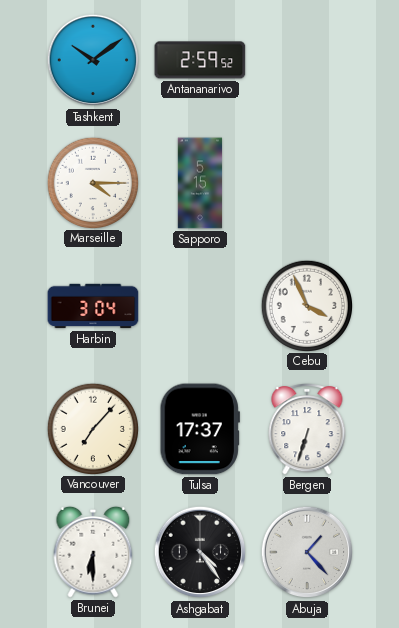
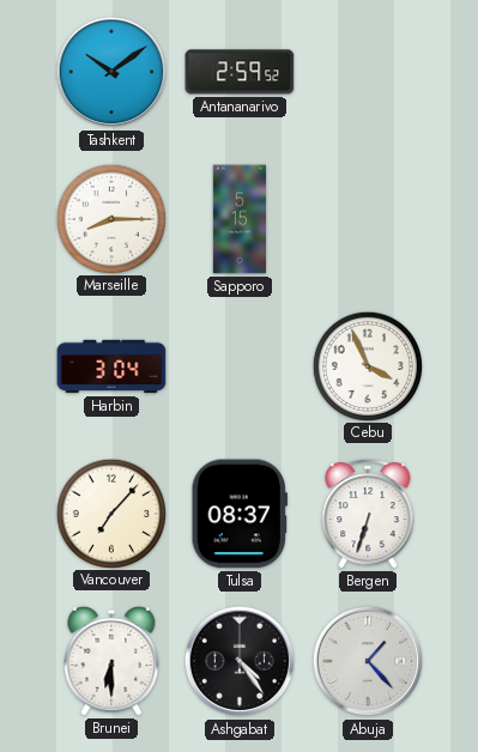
Marseille: 4:15 -> 8:15
Tulsa: 17:37 -> 08:37
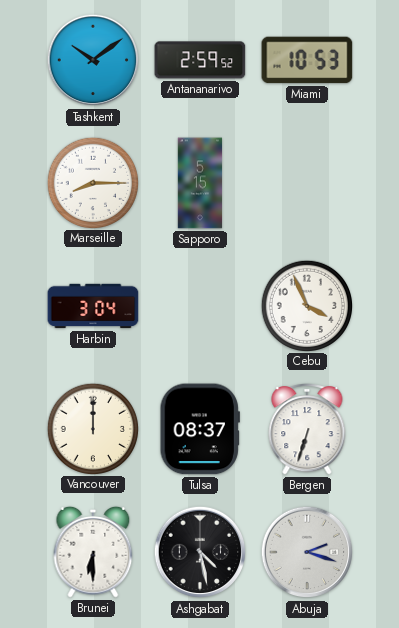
Miami: none -> 10:53
Vancouver: 7:07 -> 12:00
Ashgabat: 4:24 -> 4:28
Abuja: 1:23 -> 2:18
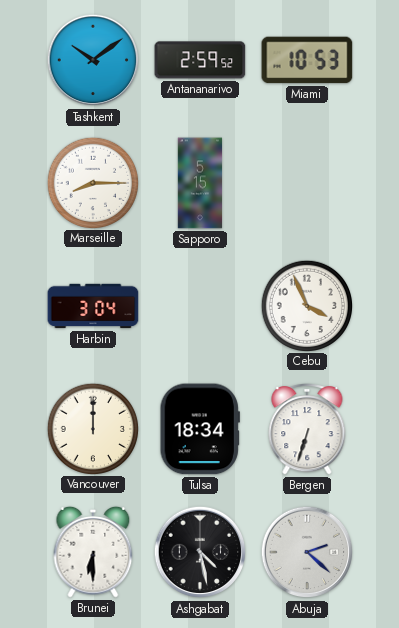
Tulsa: 08:37 -> 18:34
Abuja: 2:18 -> 2:22
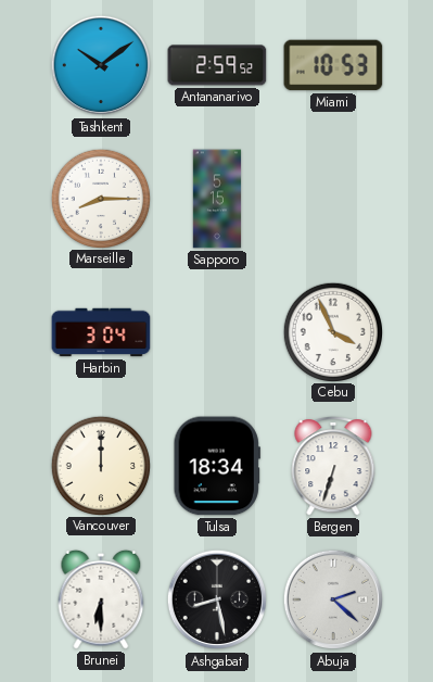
Ashgabat: 4:28 -> 8:28
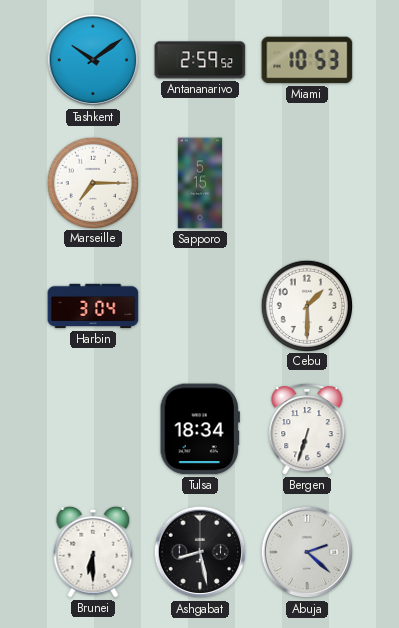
Marseille: 8:15 -> 7:15
Cebu: 3:56 -> 1:30
Vancouver: 12:00 -> none
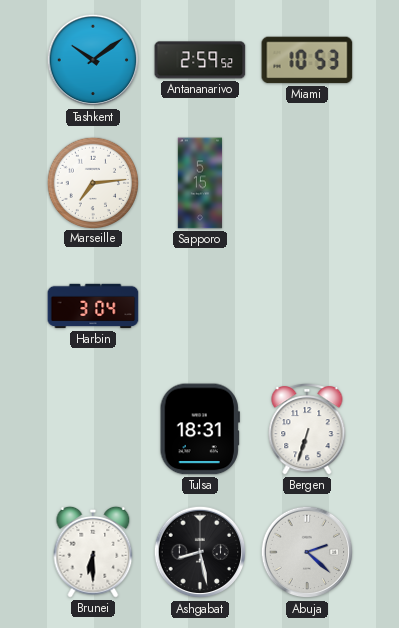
Marseille: 7:15 -> 7:14
Cebu: 1:30 -> none
Tulsa: 18:34 -> 18:31
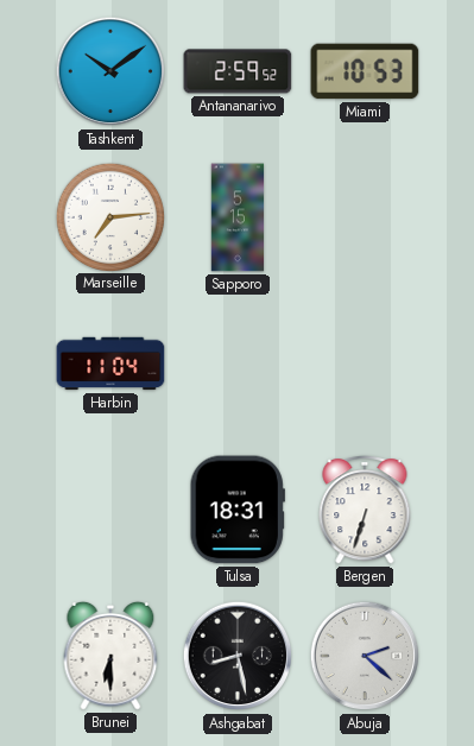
Harbin: 3:04 -> 11:04
